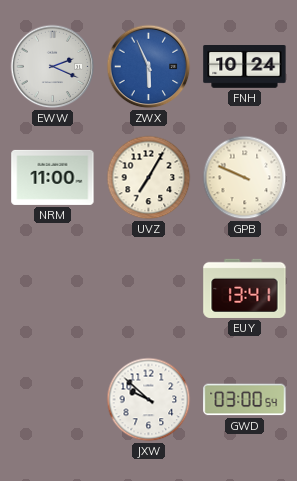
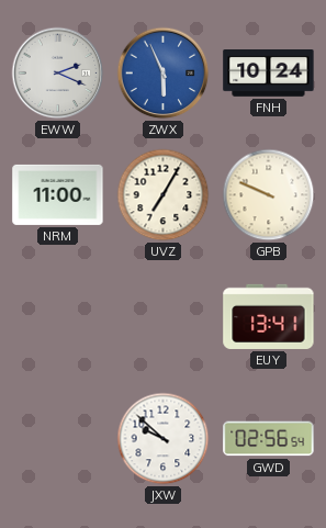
GWD: 03:00 -> 02:56
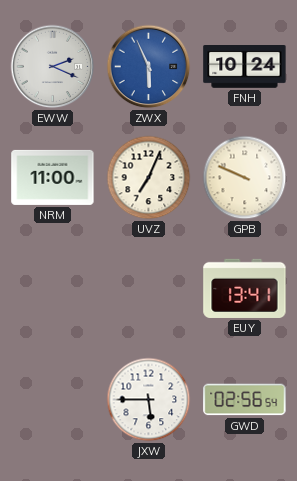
UVZ: 7:05 -> 7:04
JXW: 9:52 -> 5:45
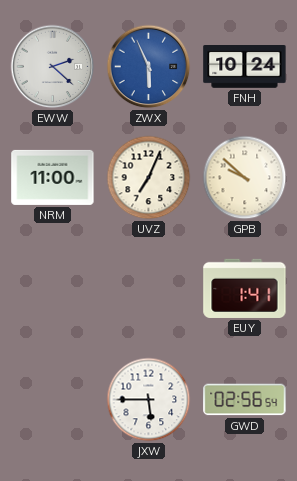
EWW: 2:19 -> 2:22
GPB: 9:49 -> 9:52
EUY: 13:41 -> 1:41
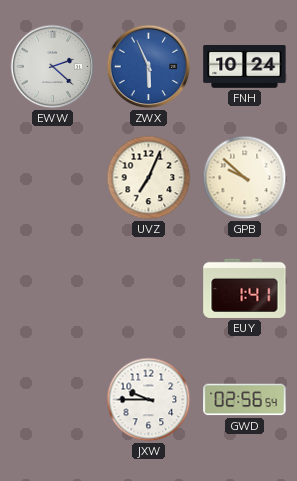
NRM: 11:00 -> none
JXW: 5:45 -> 9:45
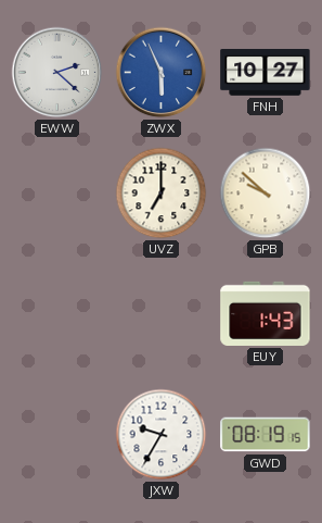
FNH: 10:24 -> 10:27
UVZ: 7:04 -> 7:00
EUY: 1:41 -> 1:43
JXW: 9:45 -> 9:35
GWD: 02:56 -> 08:19
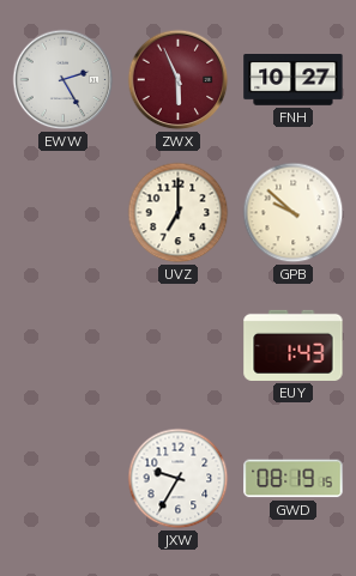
EWW: 2:22 -> 2:25
ZWX dial: blue -> burgundy
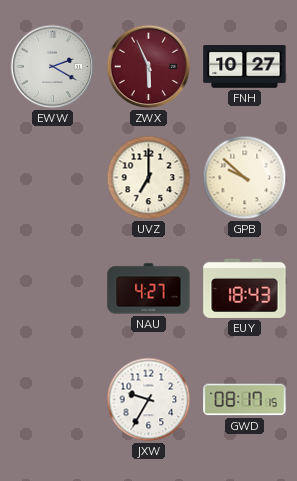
EWW: 2:25 -> 2:20
NAU: none -> 4:27
EUY: 1:43 -> 18:43
GWD: 08:19 -> 08:17
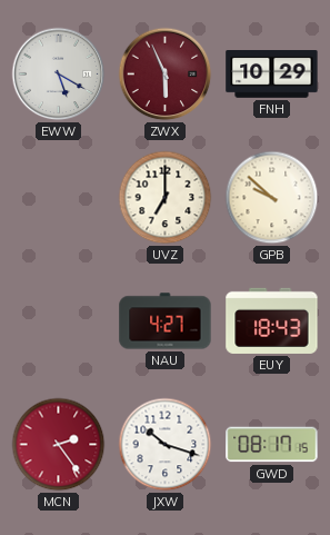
EWW: 2:20 -> 5:20
FNH: 10:27 -> 10:29
MCN: none -> 2:24
JXW: 9:35 -> 10:18
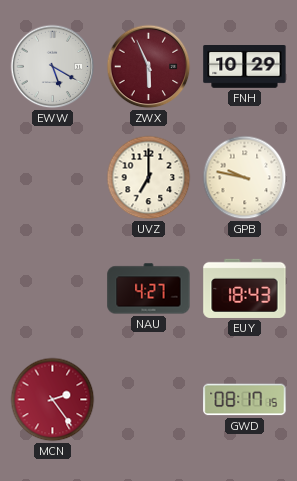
GPB: 9:52 -> 9:47
JXW: 10:18 -> none
